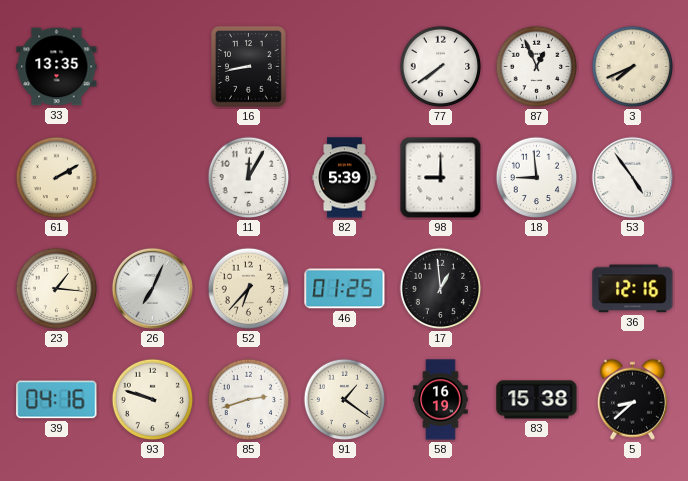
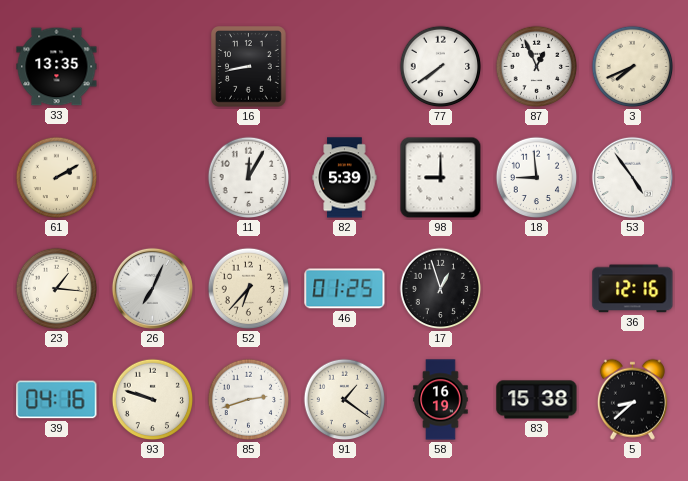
17: 12:59 -> 12:57
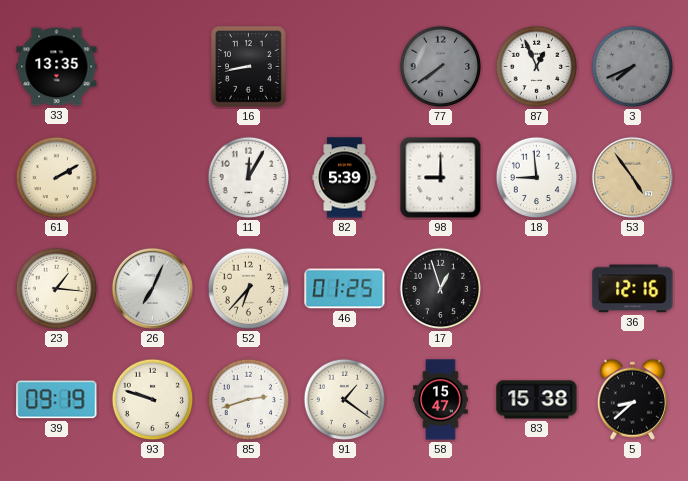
77 dial: white -> grey
3 dial: cream -> grey
53 dial: white -> champagne
39: 04:16 -> 09:19
58: 16:19 -> 15:47
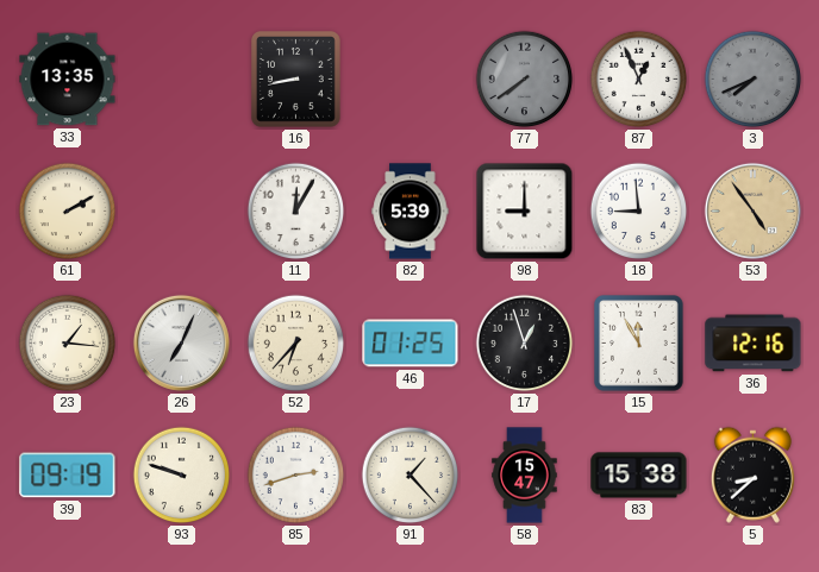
15: none -> 11:55
91: 1:21 -> 1:23
